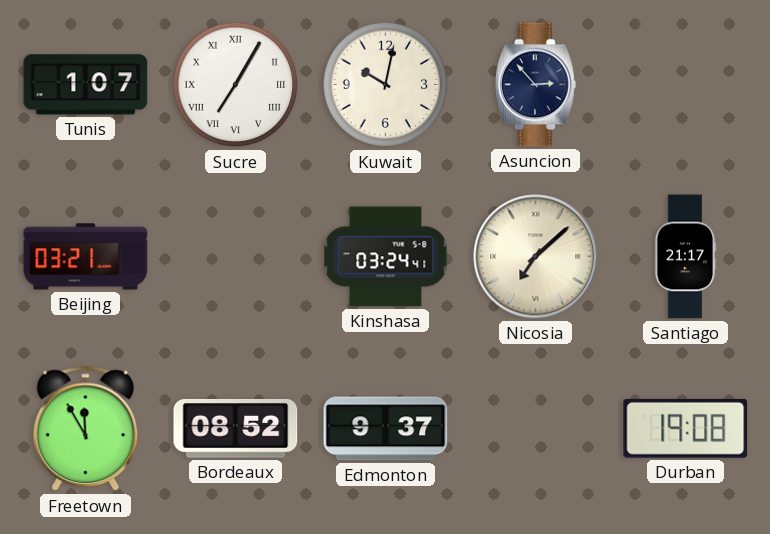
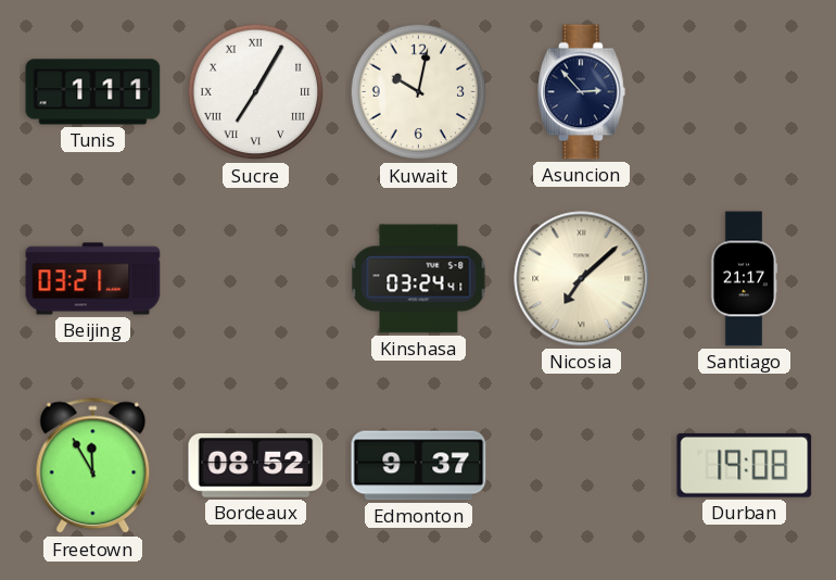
Tunis: 1:07 -> 1:11
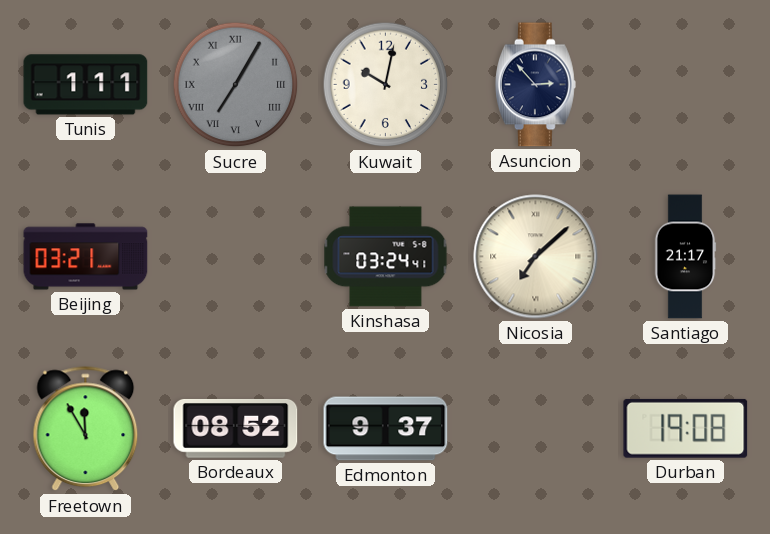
Sucre dial: white -> grey
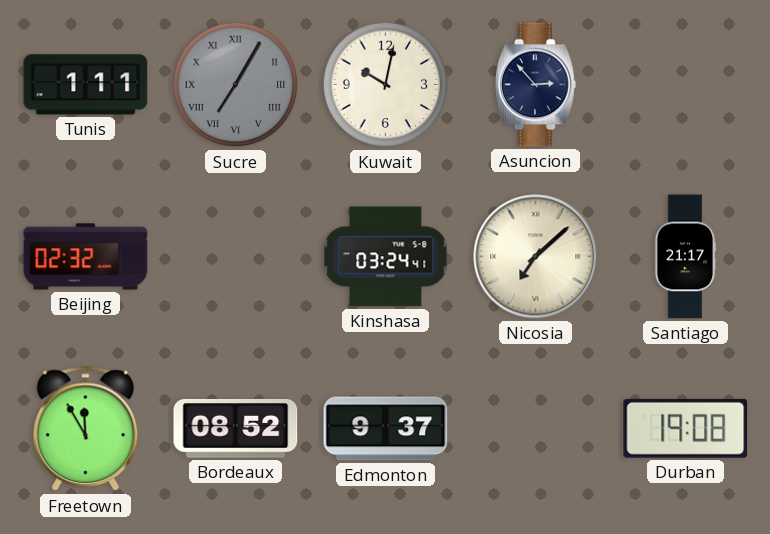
Beijing: 03:21 -> 02:32
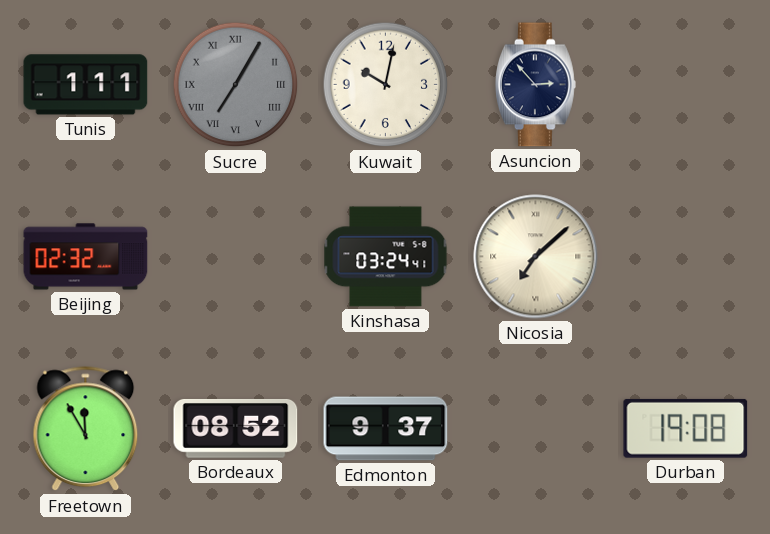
Santiago: 21:17 -> none
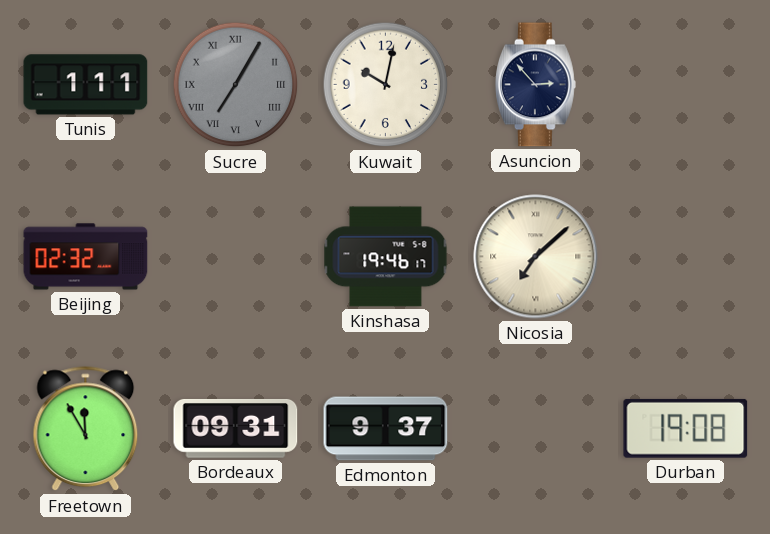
Kinshasa: 03:24 -> 19:46
Bordeaux: 08:52 -> 09:31
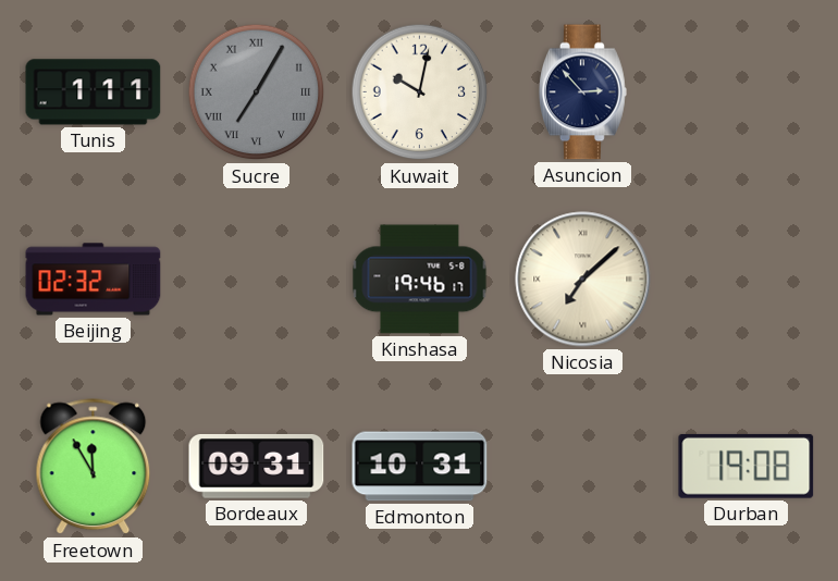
Edmonton: 9:37 -> 10:31
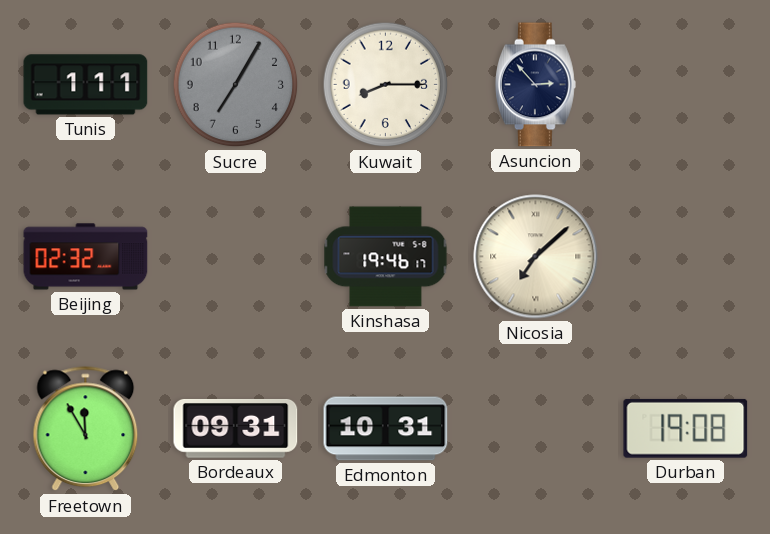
Sucre numerals: Roman -> Arabic
Kuwait: 10:02 -> 8:15
